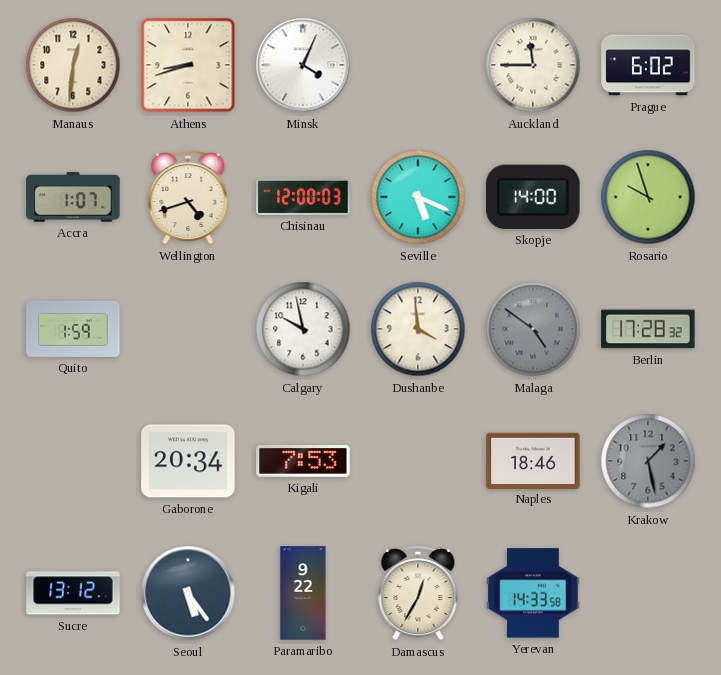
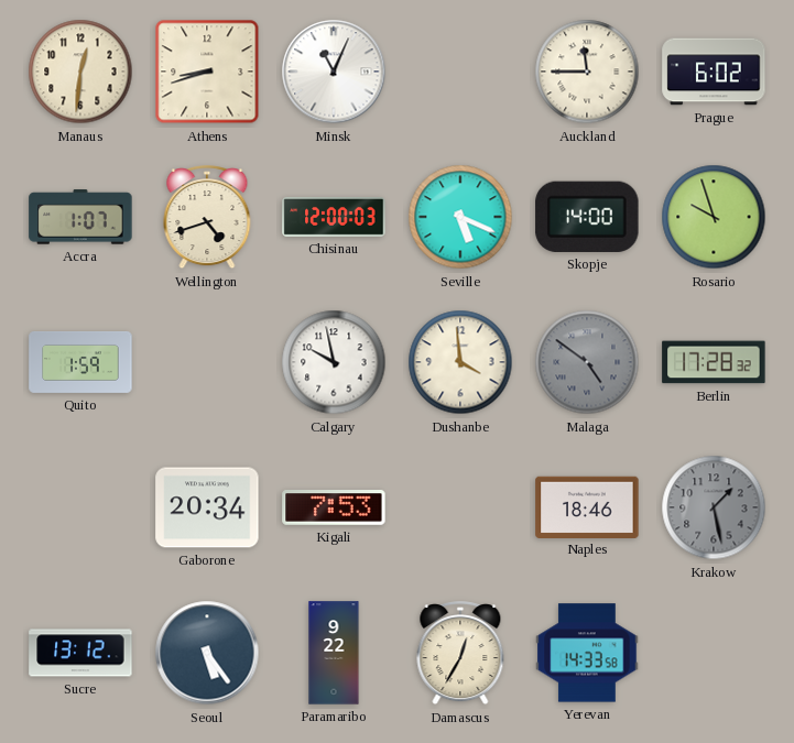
Minsk: 4:04 -> 11:04
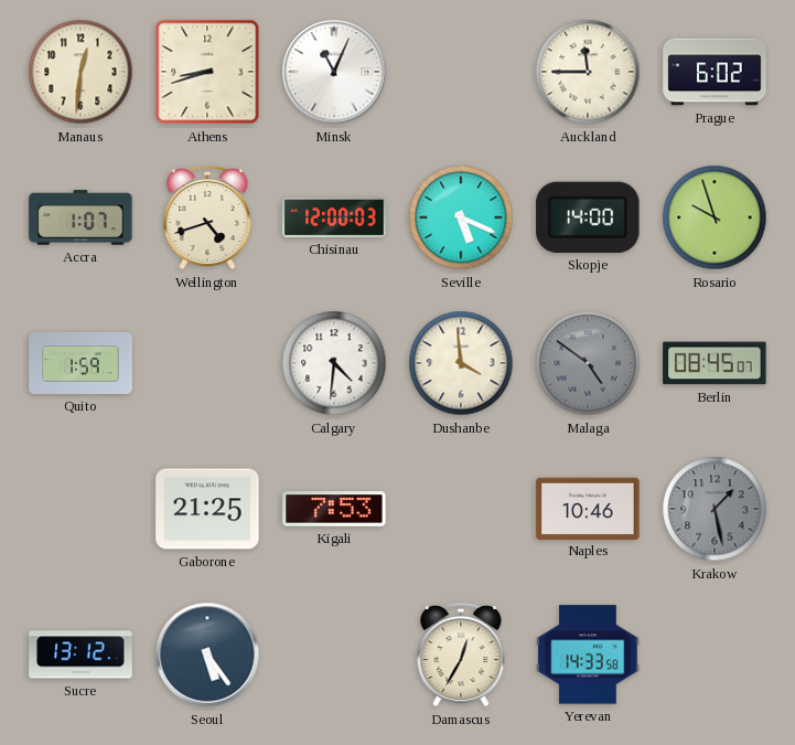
Calgary: 9:58 -> 4:31
Berlin: 17:28 -> 08:45
Gaborone: 20:34 -> 21:25
Naples: 18:46 -> 10:46
Paramaribo: 9:22 -> none
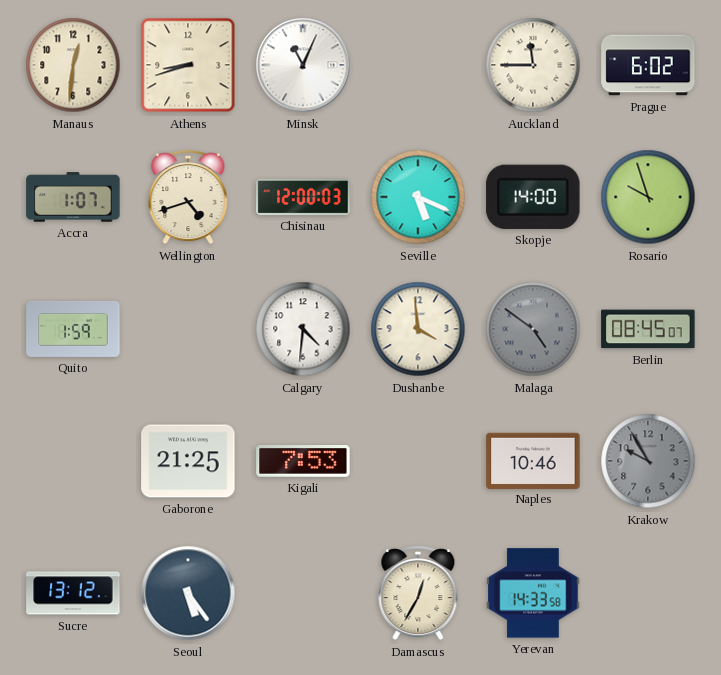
Krakow: 1:28 -> 9:55
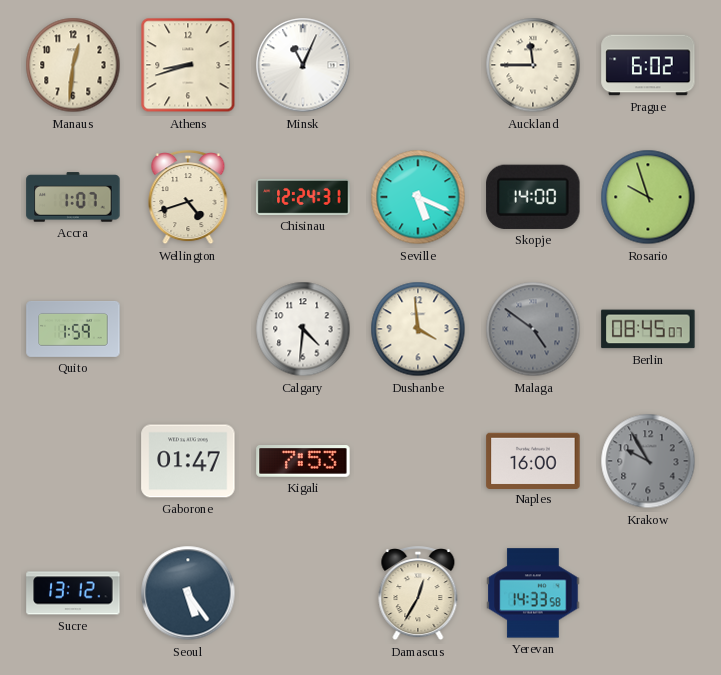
Chisinau: 12:00 -> 12:24
Gaborone: 21:25 -> 01:47
Naples: 10:46 -> 16:00
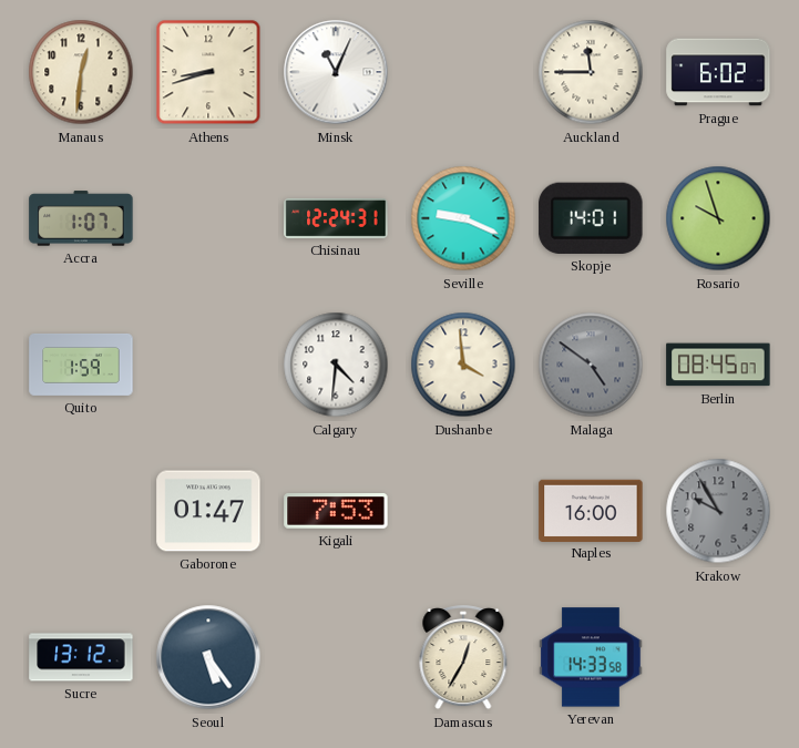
Wellington: 4:42 -> none
Seville: 5:19 -> 9:19
Skopje: 14:00 -> 14:01
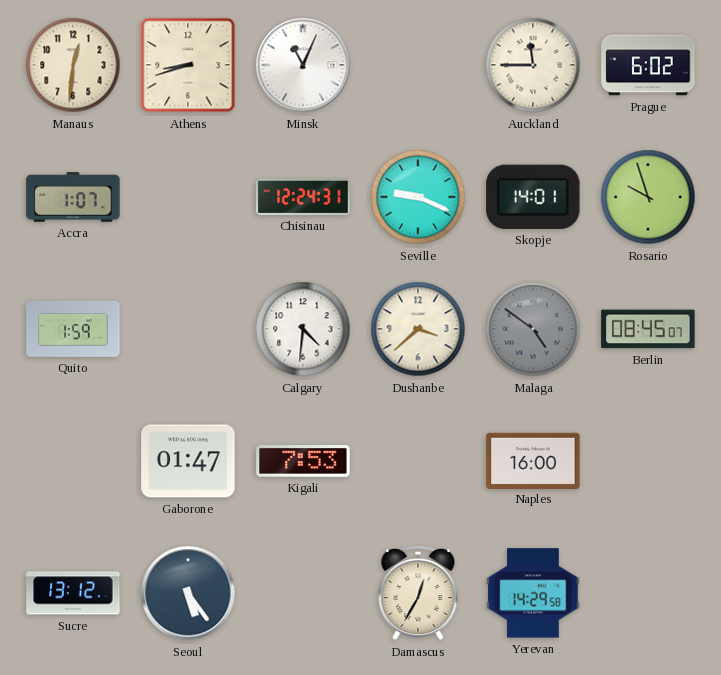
Dushanbe: 3:59 -> 3:38
Krakow: 9:55 -> none
Yerevan: 14:33 -> 14:29
